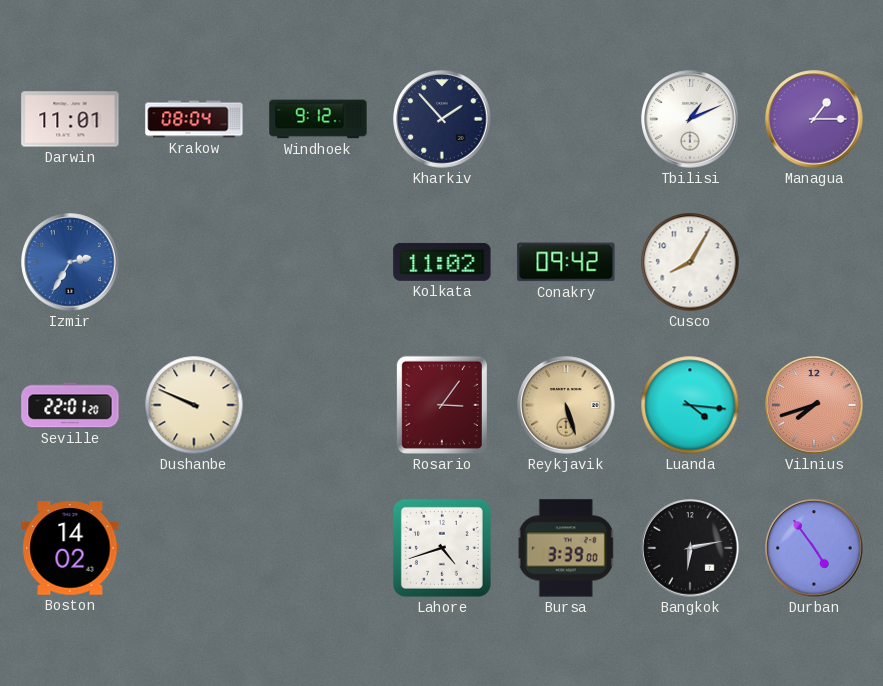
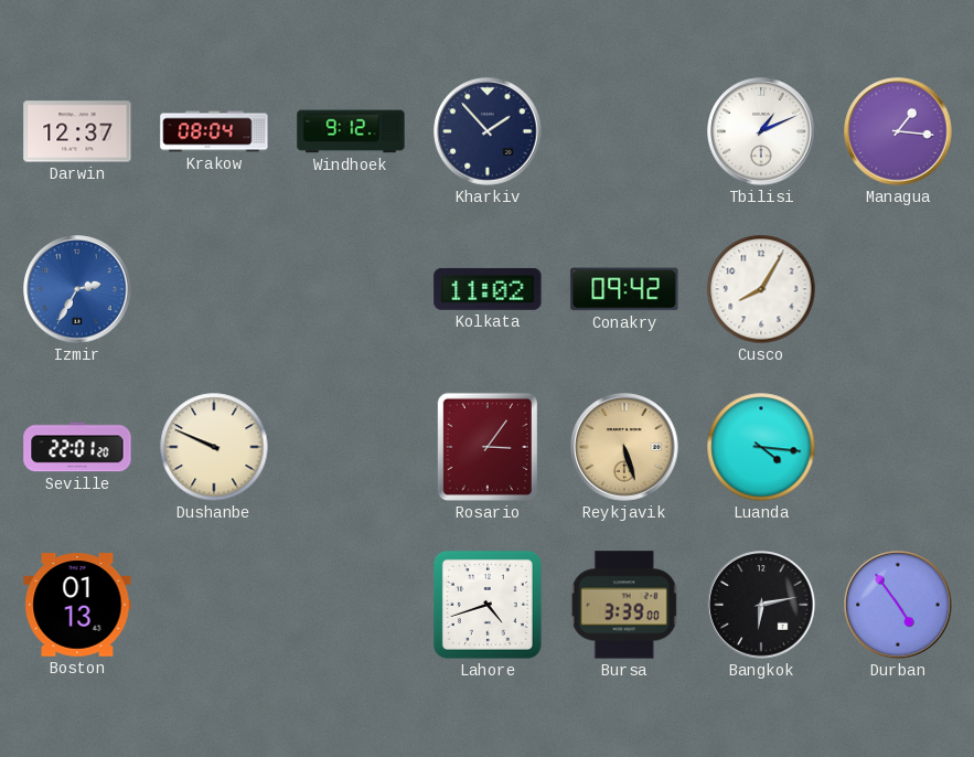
Darwin: 11:01 -> 12:37
Managua: 1:15 -> 1:16
Vilnius: 7:42 -> none
Boston: 14:02 -> 01:13
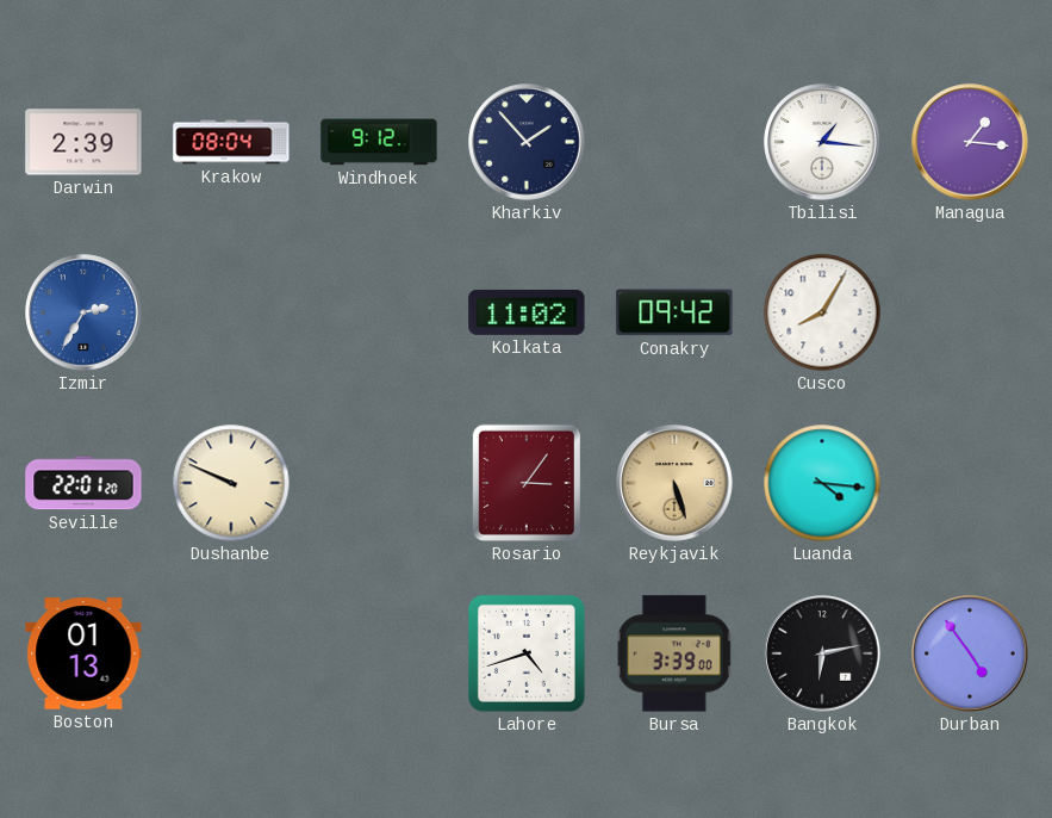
Darwin: 12:37 -> 2:39
Tbilisi: 1:11 -> 1:16
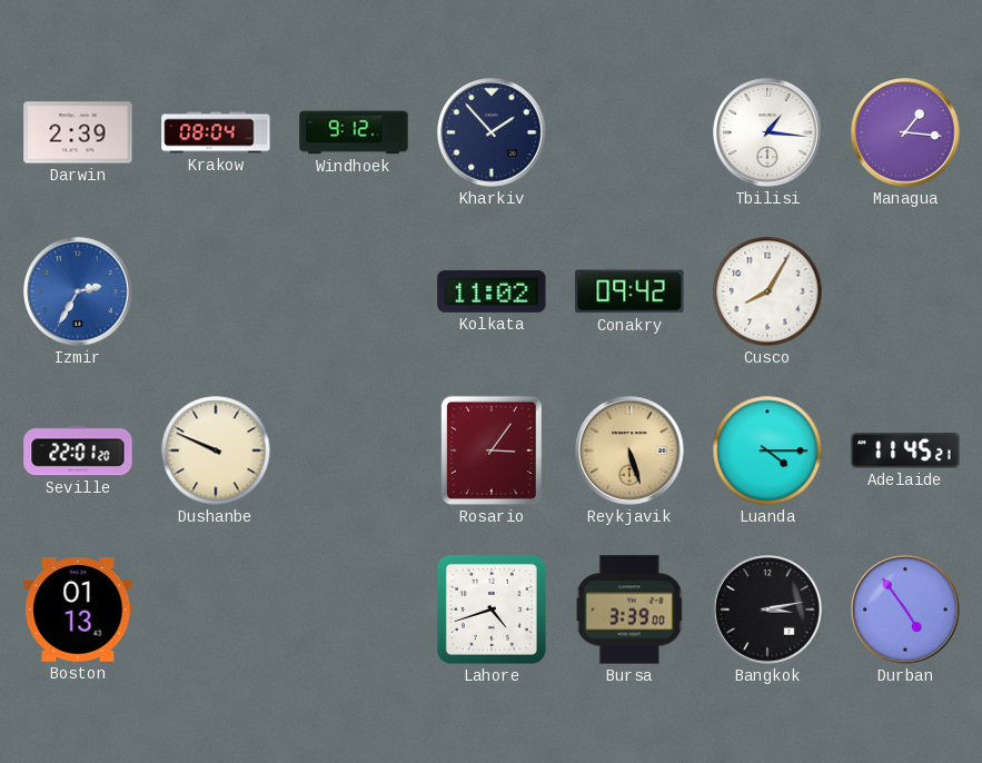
Luanda: 4:16 -> 4:15
Adelaide: none -> 11:45
Bangkok: 6:13 -> 3:13
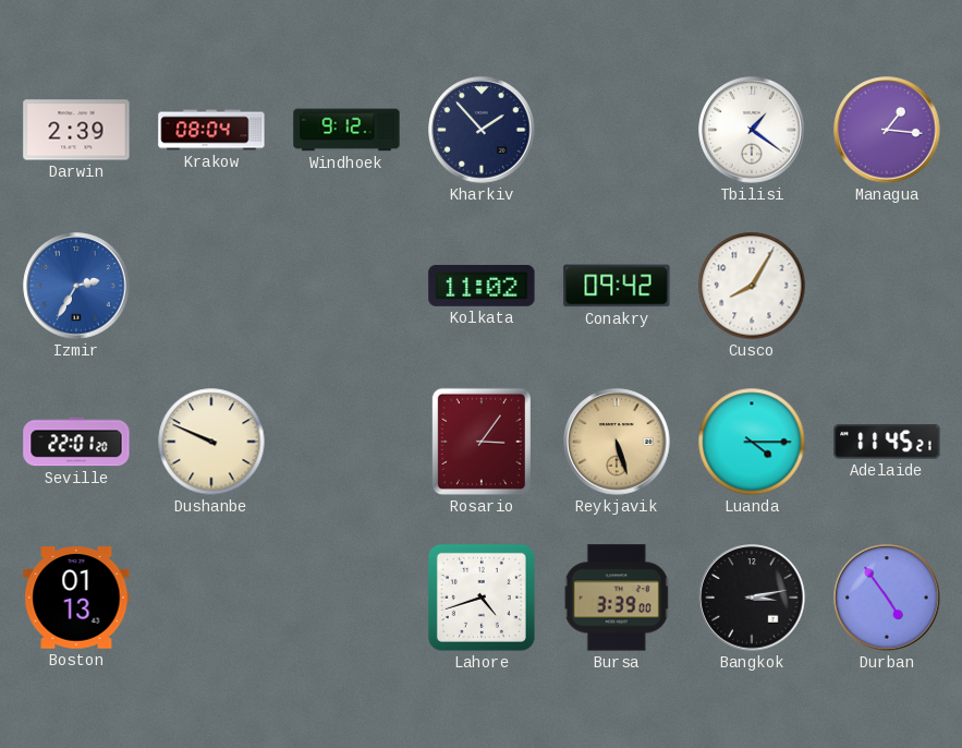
Tbilisi: 1:16 -> 1:21
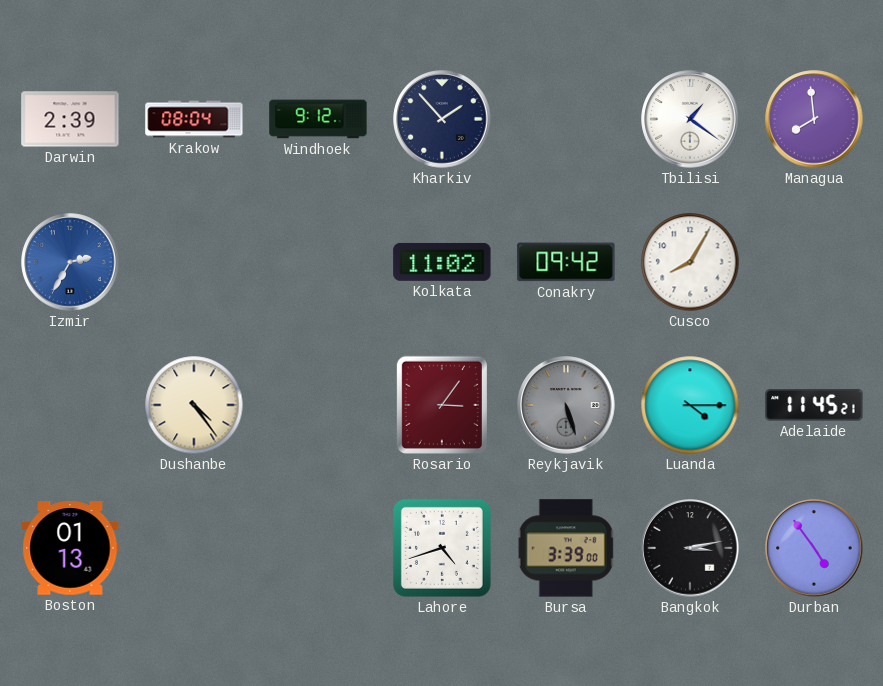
Managua: 1:16 -> 7:59
Seville: 22:01 -> none
Dushanbe: 9:49 -> 4:24
Reykjavik dial: champagne -> grey
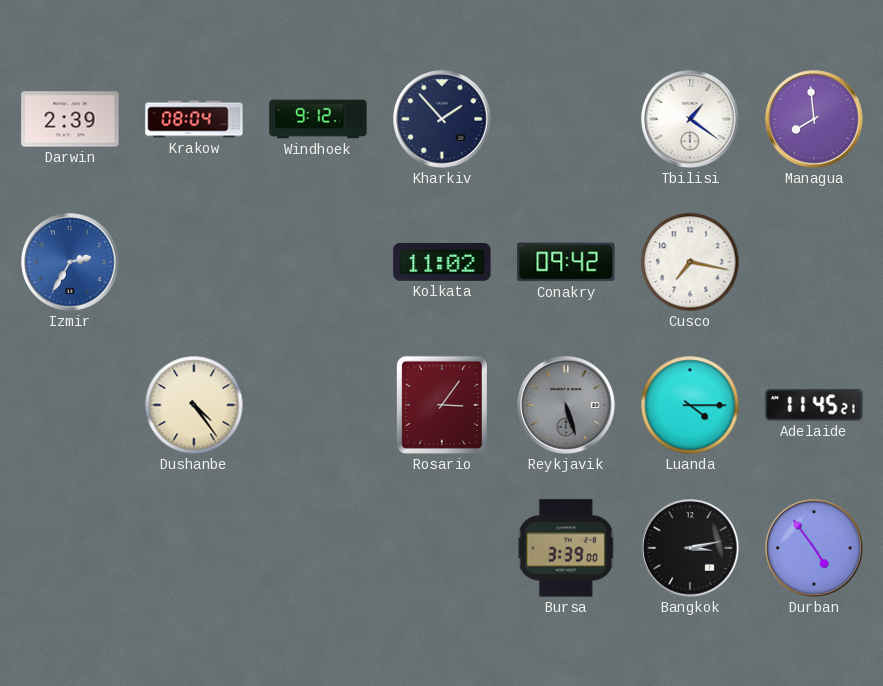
Cusco: 8:05 -> 7:17
Boston: 01:13 -> none
Lahore: 4:42 -> none
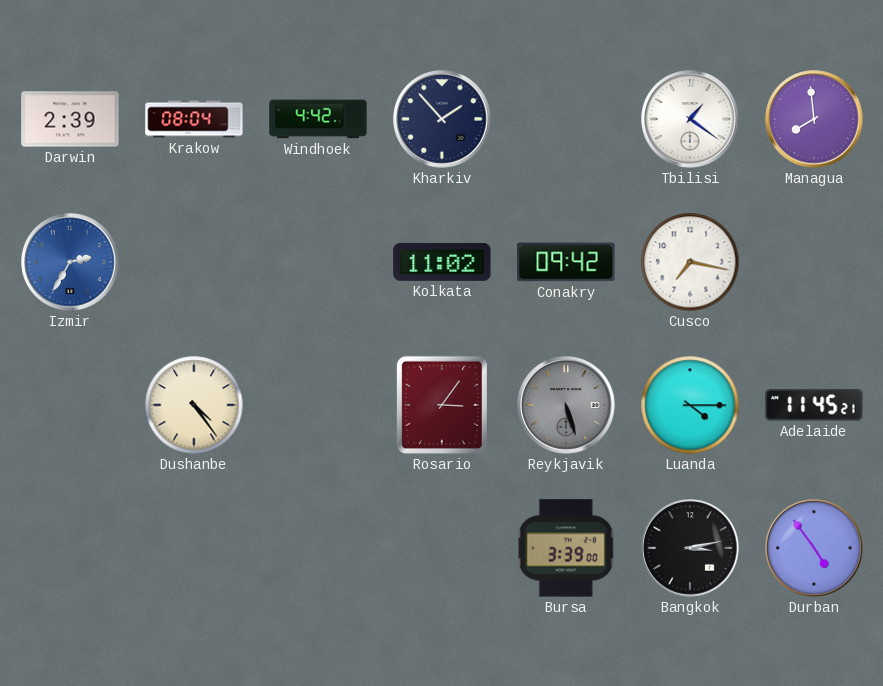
Windhoek: 9:12 -> 4:42
